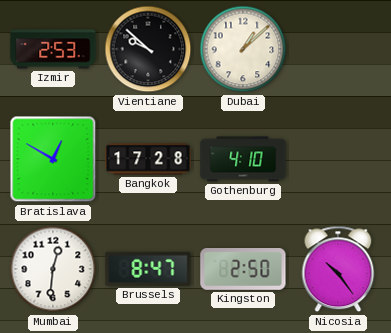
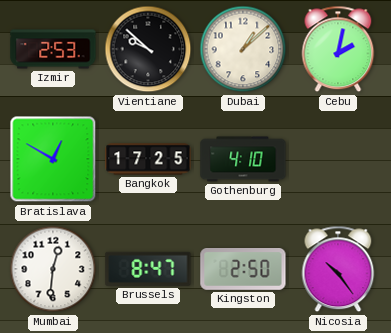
Cebu: none -> 2:02
Bangkok: 17:28 -> 17:25
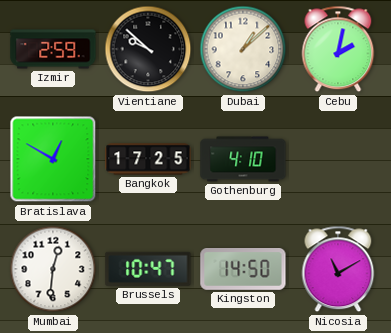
Izmir: 2:53 -> 2:59
Brussels: 8:47 -> 10:47
Kingston: 2:50 -> 14:50
Nicosia: 10:24 -> 11:10
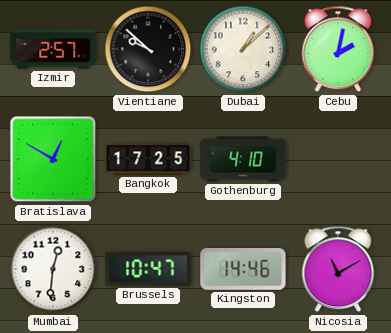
Izmir: 2:59 -> 2:57
Kingston: 14:50 -> 14:46
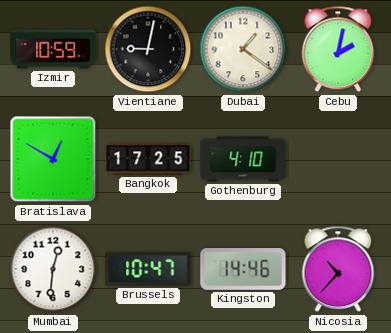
Izmir: 2:57 -> 10:59
Vientiane: 9:52 -> 9:02
Dubai: 1:08 -> 1:21
Nicosia: 11:10 -> 10:37
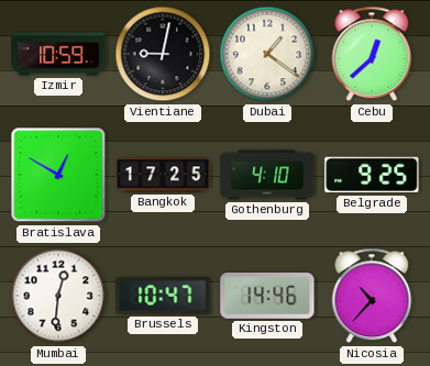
Cebu: 2:02 -> 12:38
Belgrade: none -> 9:25
